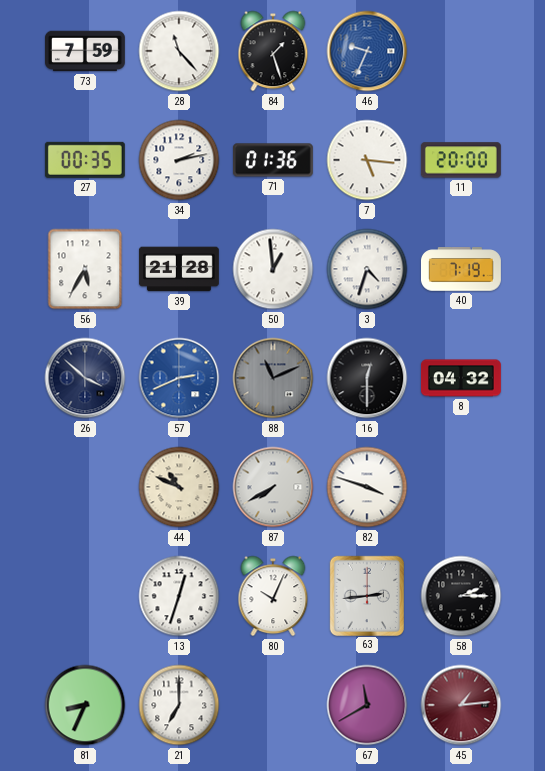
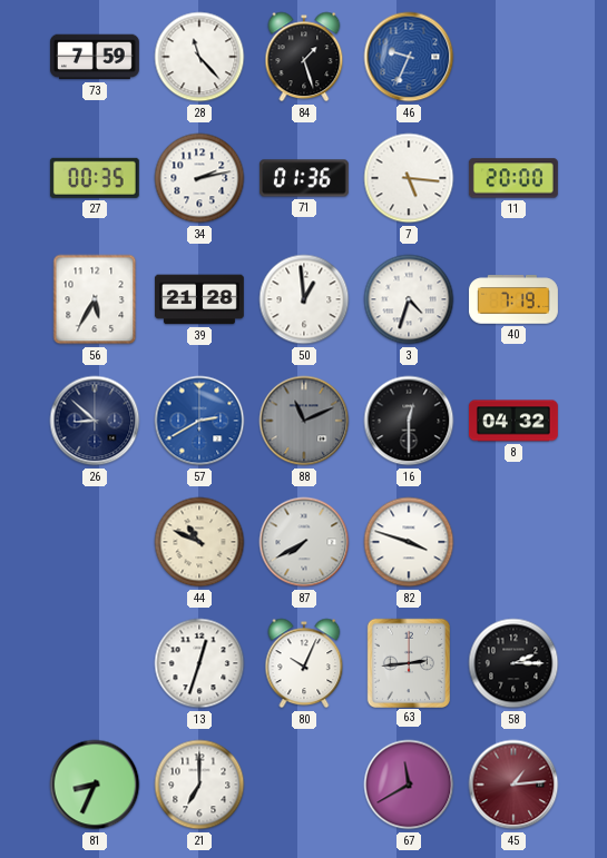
26: 3:52 -> 8:52
57: 2:41 -> 2:40
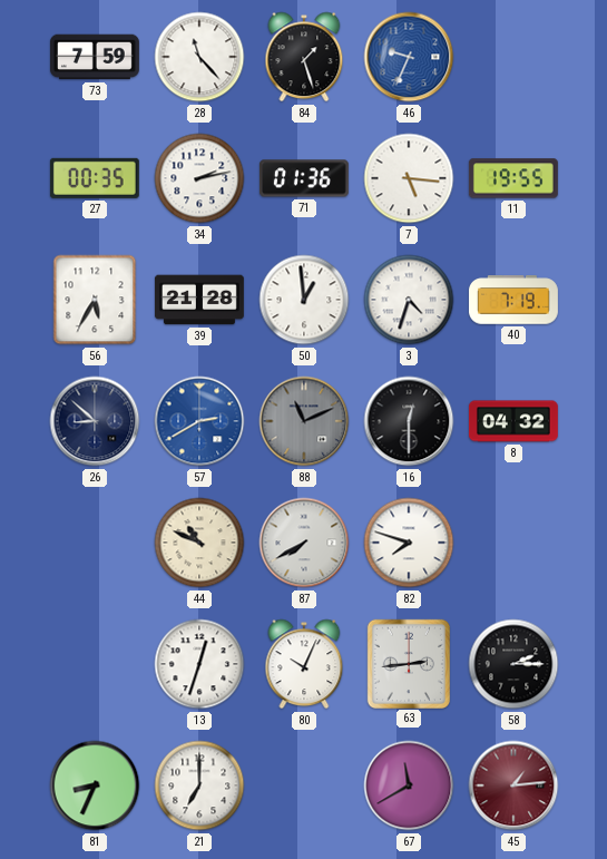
11: 20:00 -> 19:55
82: 3:48 -> 7:48
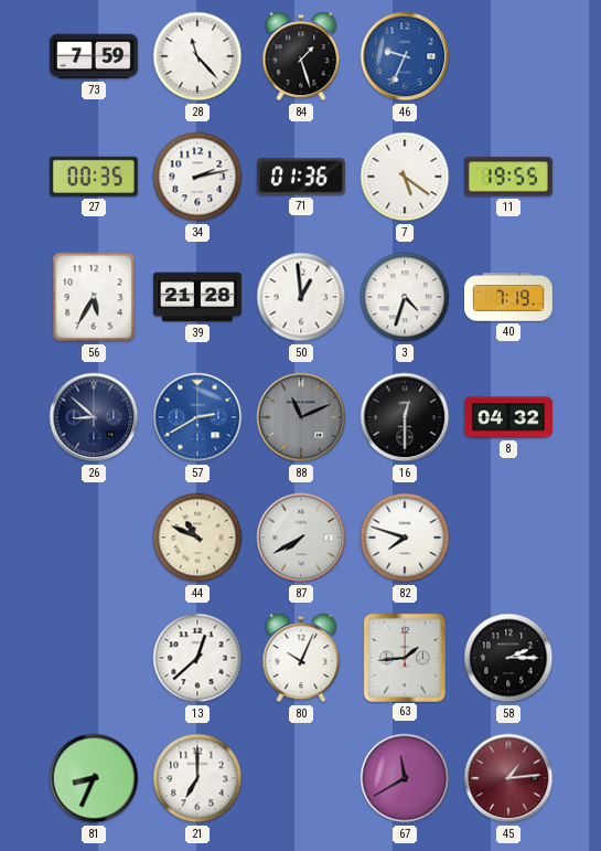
7: 5:16 -> 5:21
13: 12:33 -> 12:38
63: 2:44 -> 1:44
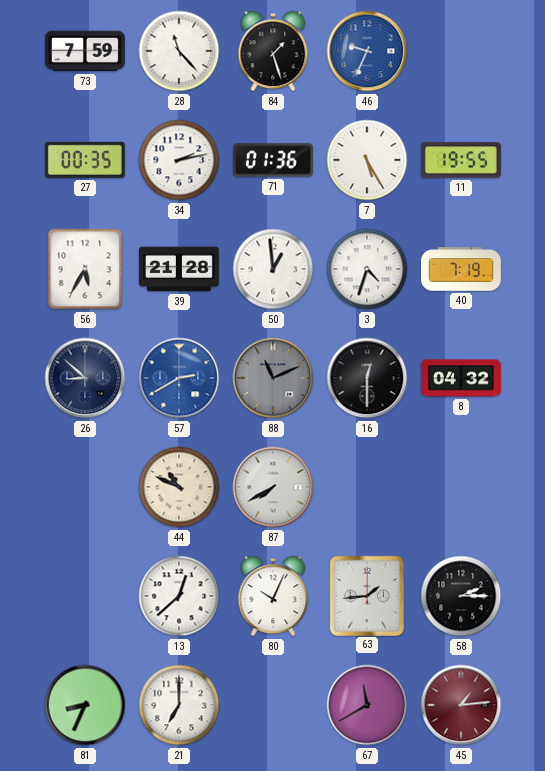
7: 5:21 -> 5:25
82: 7:48 -> none
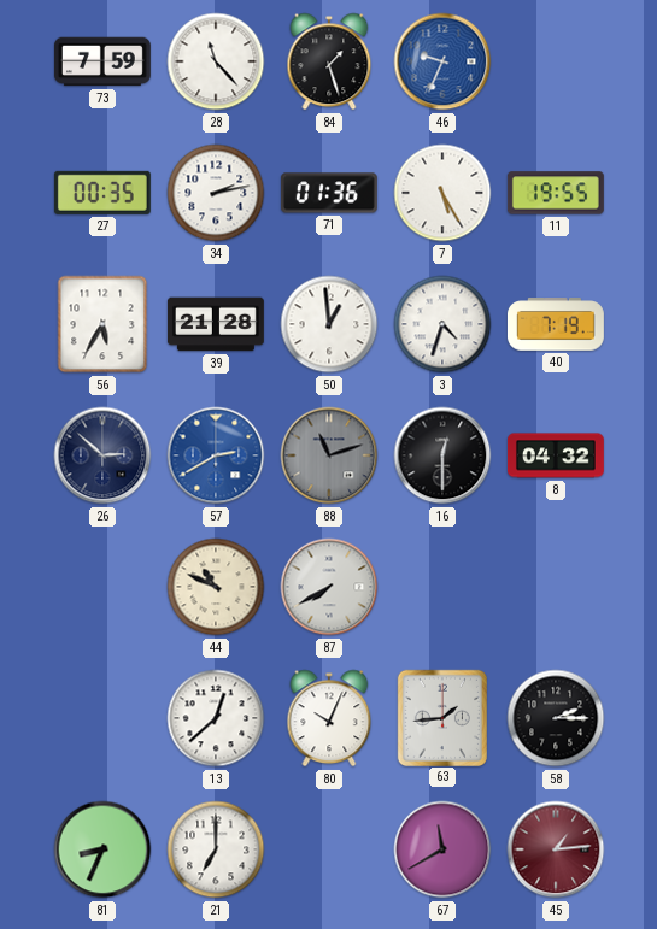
26: 8:52 -> 2:52
88: 11:11 -> 11:12
